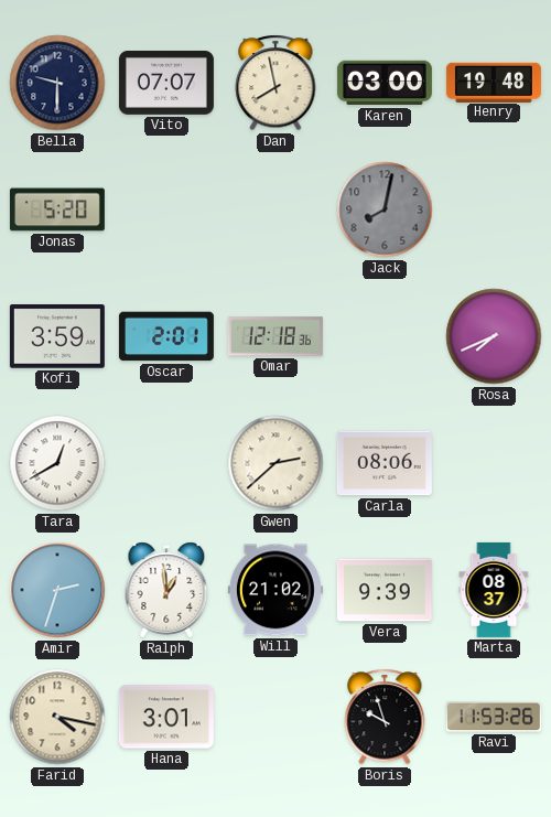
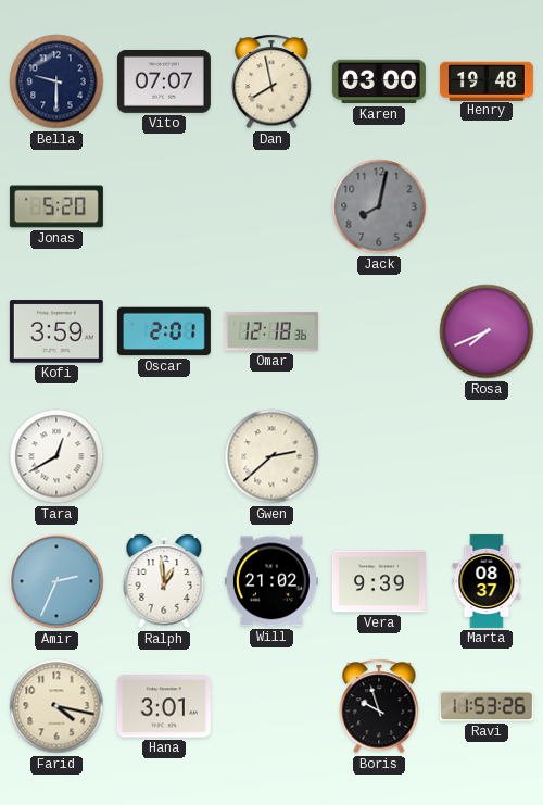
Carla: 08:06 -> none
Amir: 2:33 -> 2:34
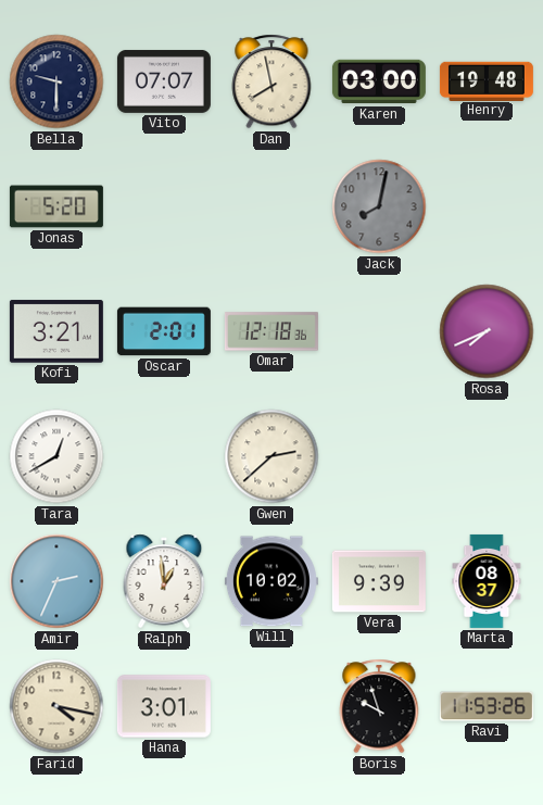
Kofi: 3:59 -> 3:21
Will: 21:02 -> 10:02
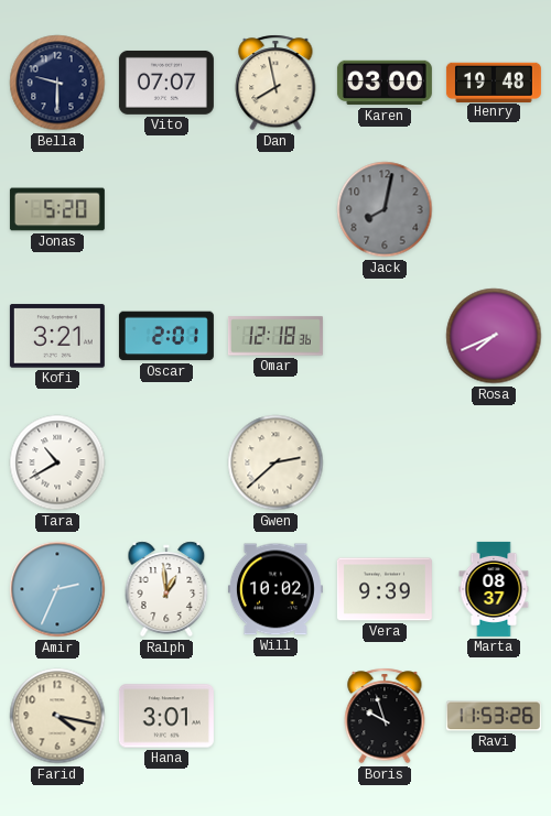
Tara: 12:40 -> 10:40
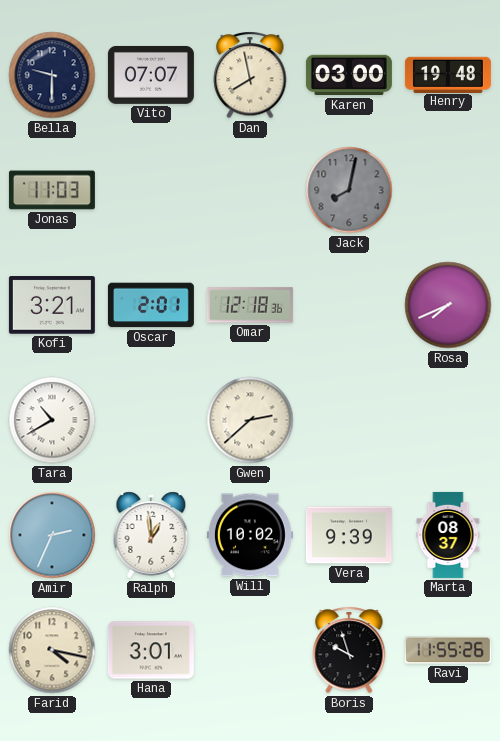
Jonas: 5:20 -> 11:03
Ravi: 11:53 -> 11:55
